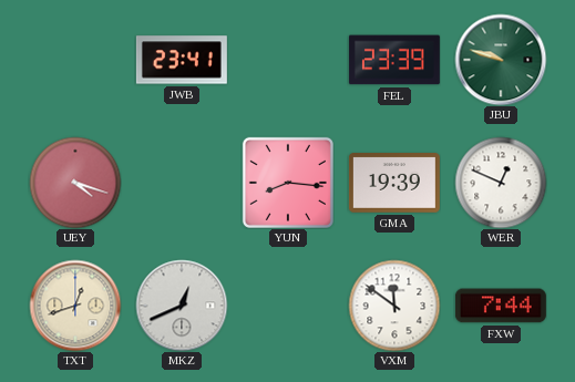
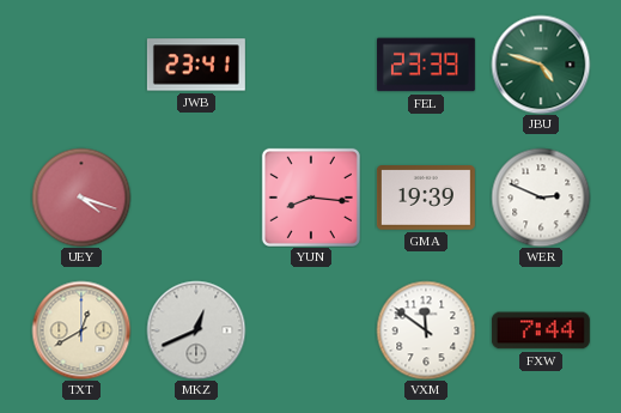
JBU: 9:48 -> 4:48
WER: 12:49 -> 2:49
TXT: 12:42 -> 12:40
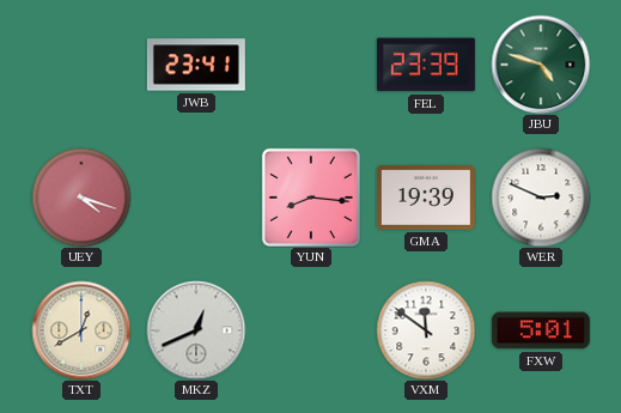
FXW: 7:44 -> 5:01
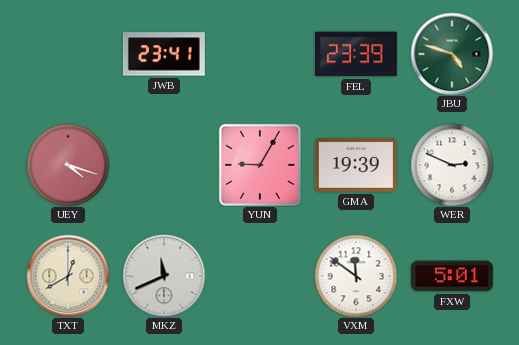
YUN: 8:16 -> 9:05
MKZ: 12:41 -> 11:41
